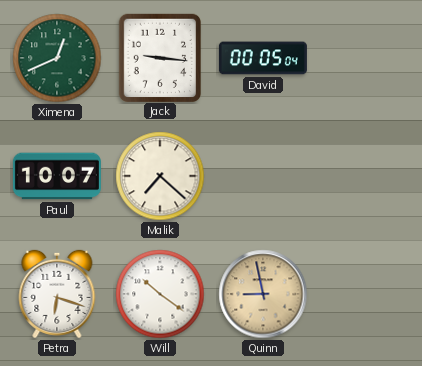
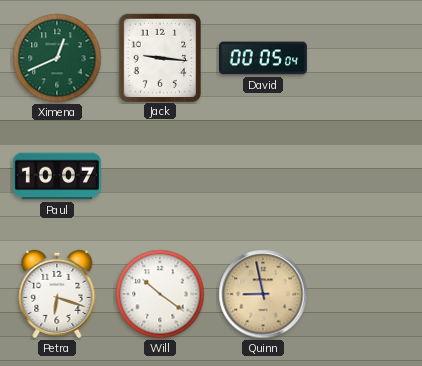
Malik: 7:22 -> none
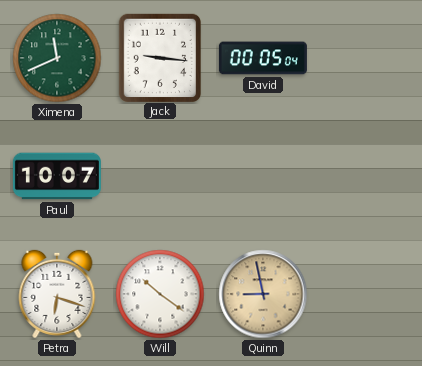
Ximena: 12:41 -> 11:41
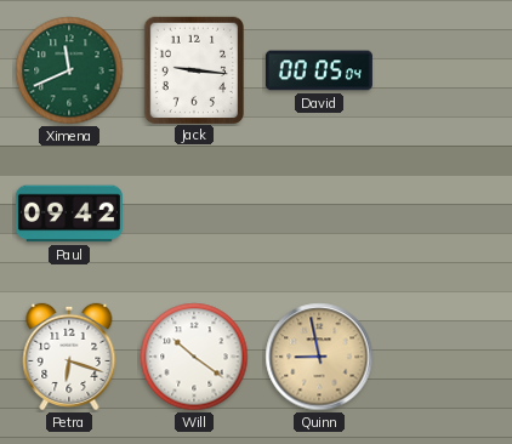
Paul: 10:07 -> 09:42
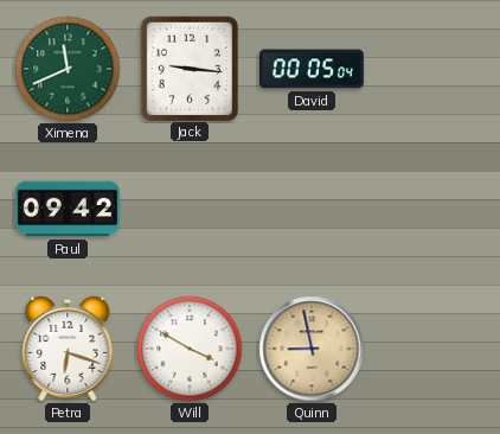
Will: 10:21 -> 3:50
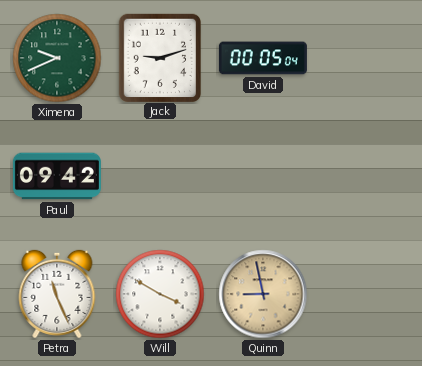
Ximena: 11:41 -> 9:41
Jack: 9:16 -> 9:12
Petra: 6:18 -> 11:26
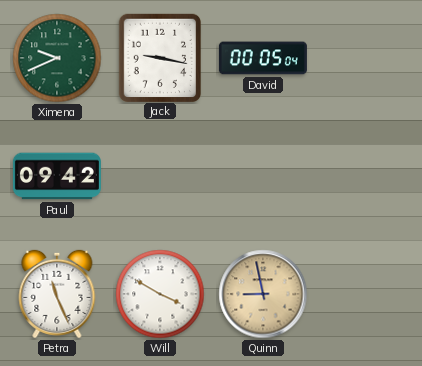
Jack: 9:12 -> 9:17
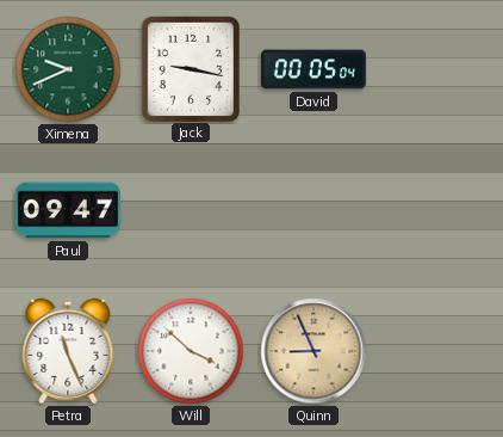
Paul: 09:42 -> 09:47
Will: 3:50 -> 3:52
Quinn: 8:58 -> 8:56
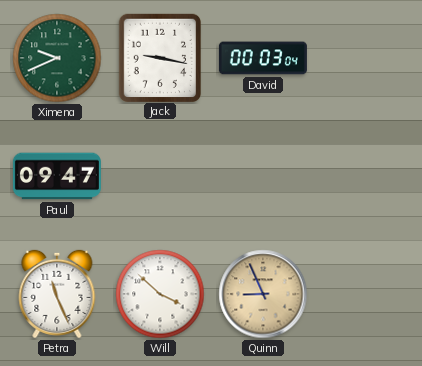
David: 00:05 -> 00:03
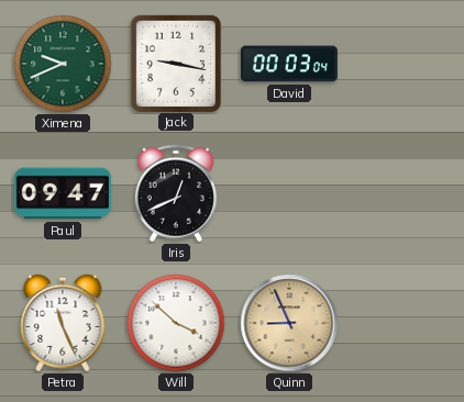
Iris: none -> 12:41
